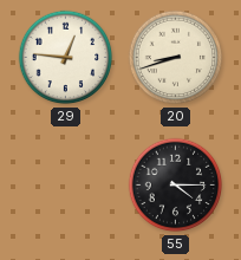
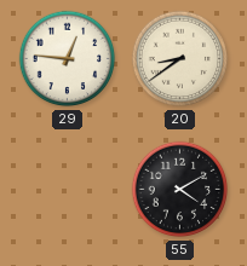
20: 8:42 -> 8:39
55: 4:15 -> 4:10
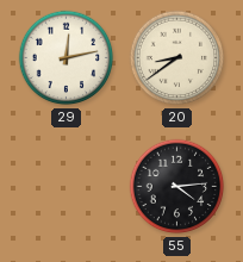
29: 12:46 -> 12:13
55: 4:10 -> 4:14
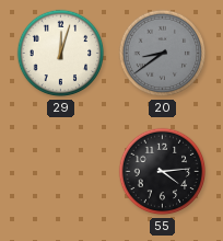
29: 12:13 -> 12:03
20 dial: cream -> grey
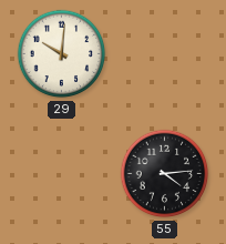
29: 12:03 -> 10:01
20: 8:39 -> none
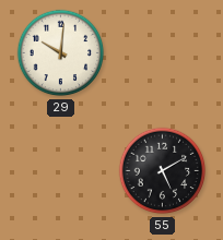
55: 4:14 -> 5:10
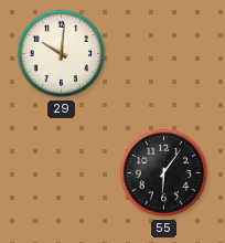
55: 5:10 -> 6:06
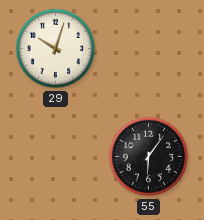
29: 10:01 -> 10:03
